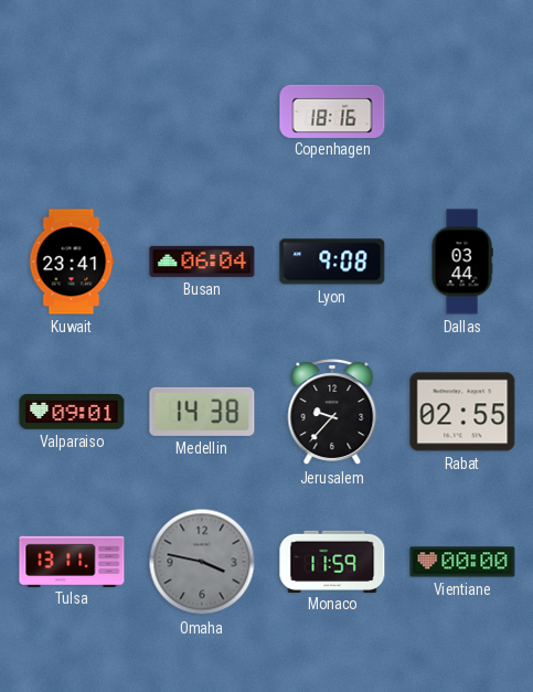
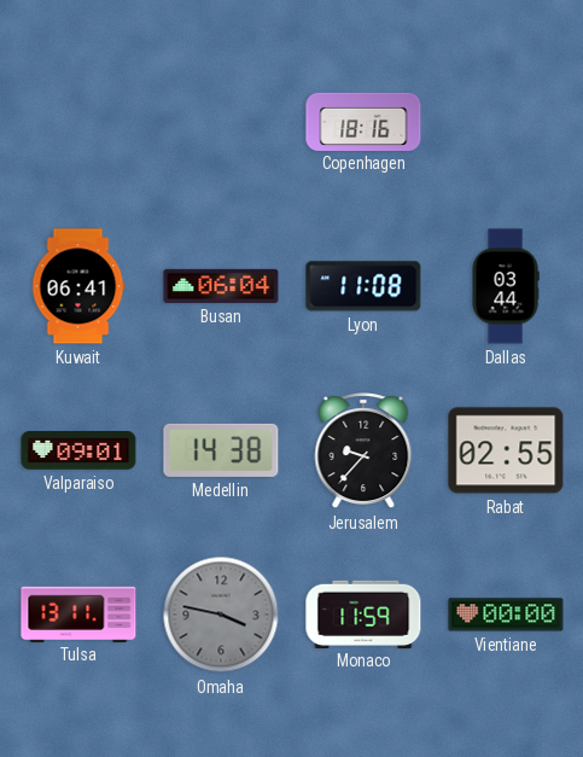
Kuwait: 23:41 -> 06:41
Lyon: 9:08 -> 11:08
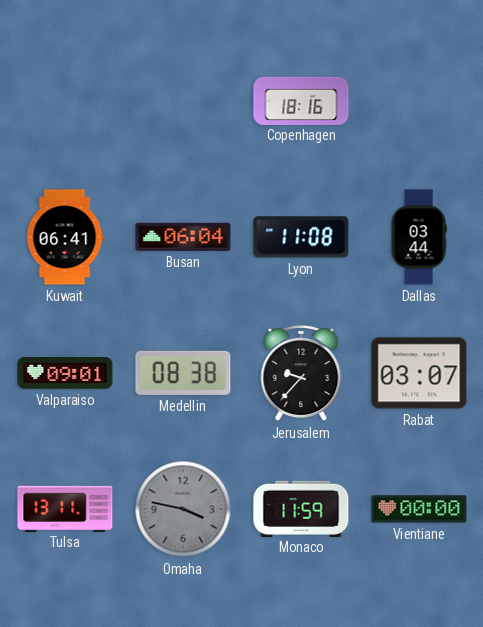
Medellin: 14:38 -> 08:38
Rabat: 02:55 -> 03:07
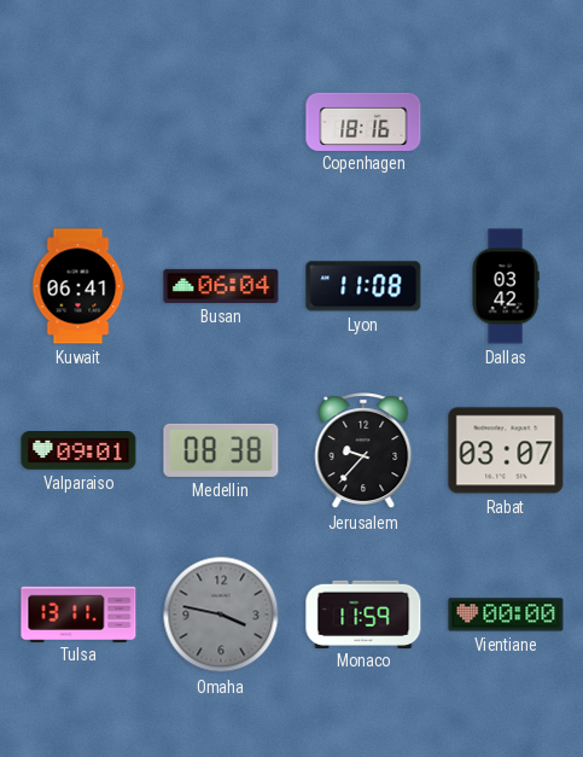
Dallas: 03:44 -> 03:42
